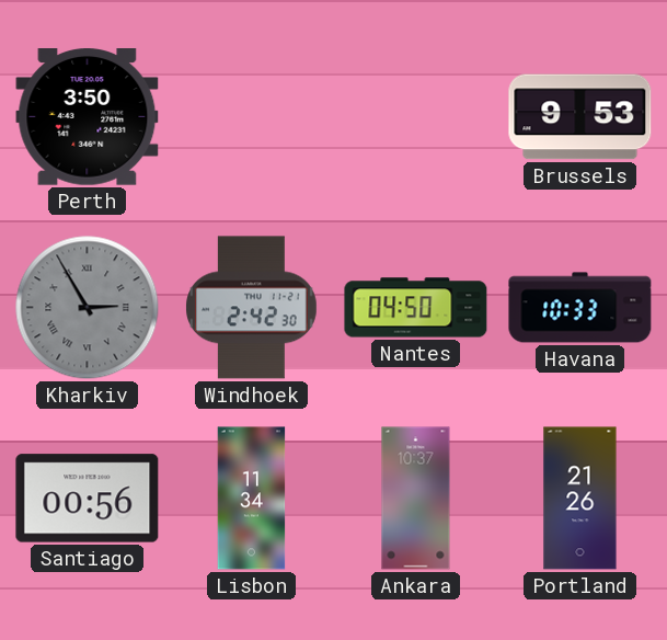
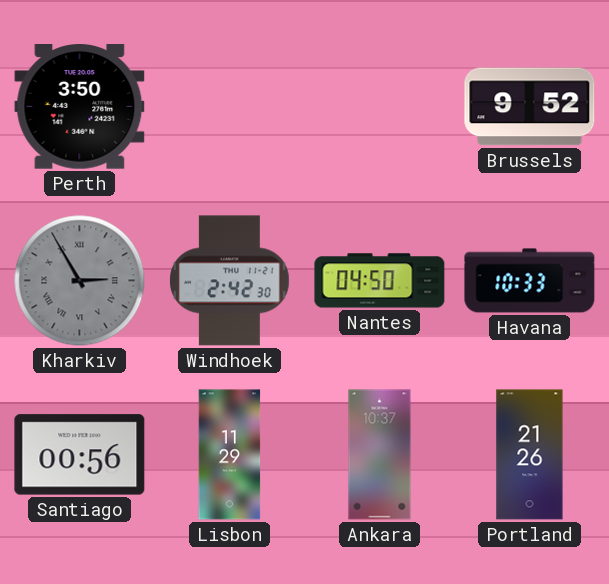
Brussels: 9:53 -> 9:52
Lisbon: 11:34 -> 11:29
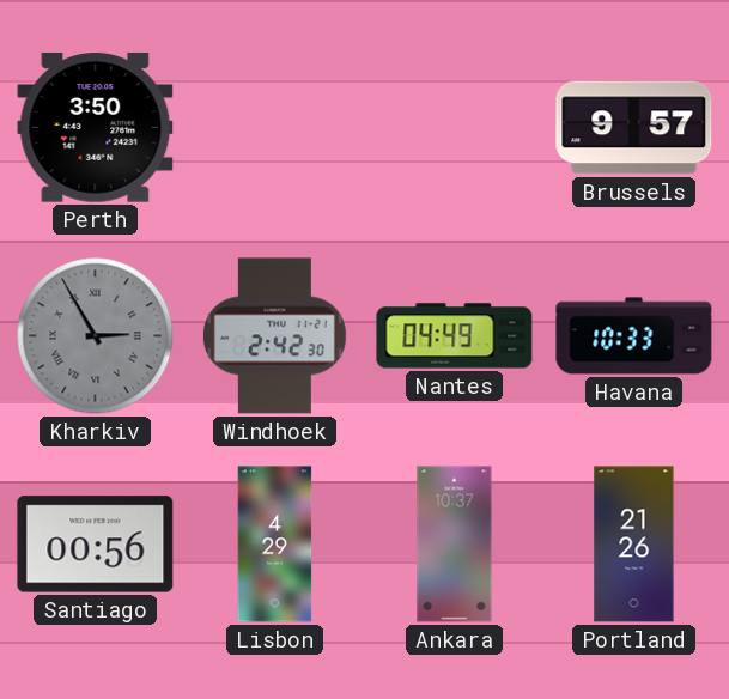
Brussels: 9:52 -> 9:57
Nantes: 04:50 -> 04:49
Lisbon: 11:29 -> 4:29
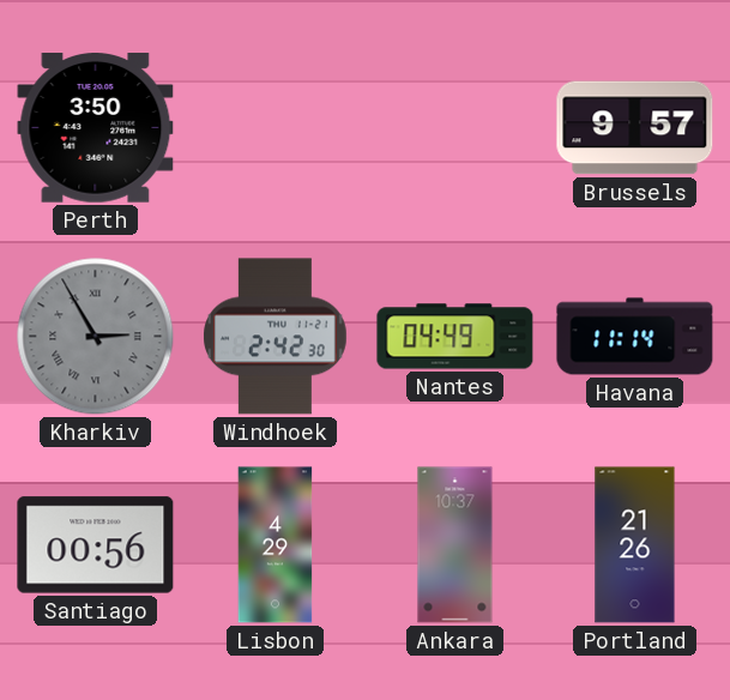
Havana: 10:33 -> 11:14
